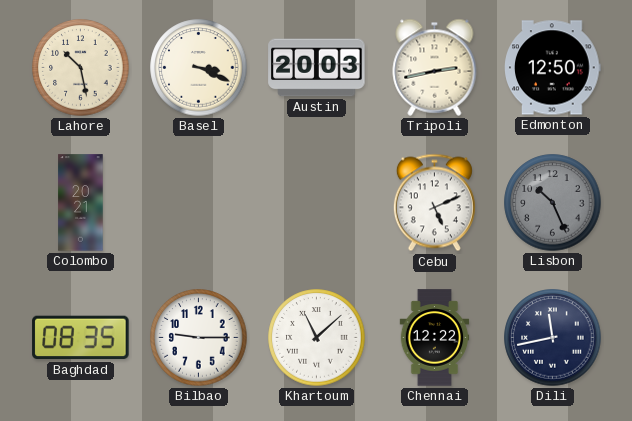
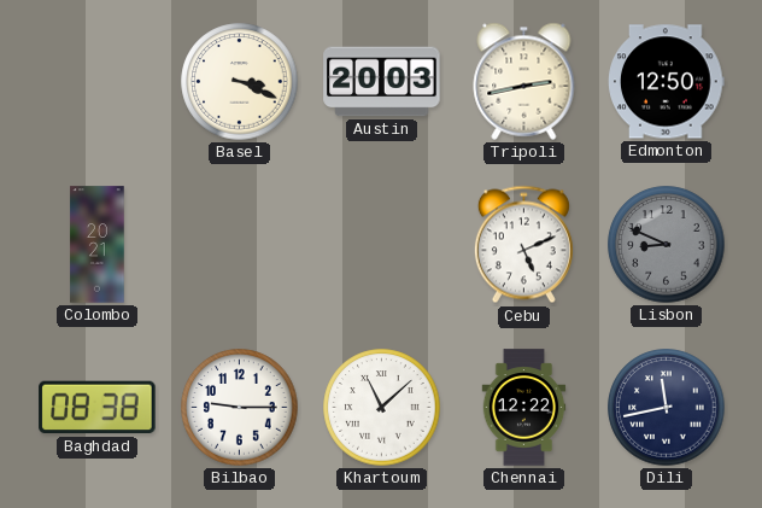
Lahore: 10:28 -> none
Lisbon: 10:26 -> 8:49
Baghdad: 08:35 -> 08:38
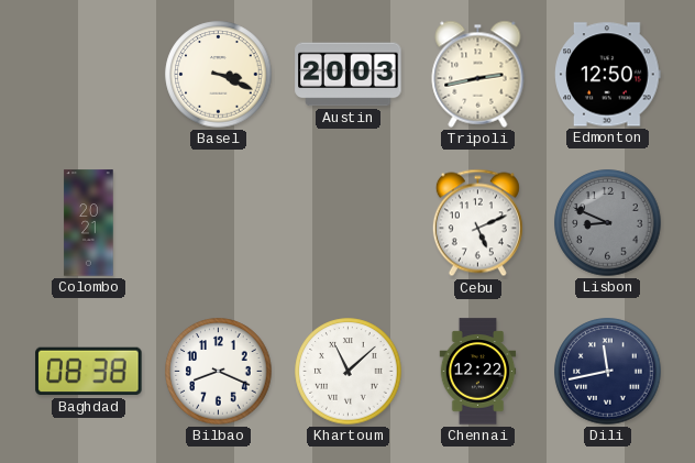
Bilbao: 9:15 -> 8:19
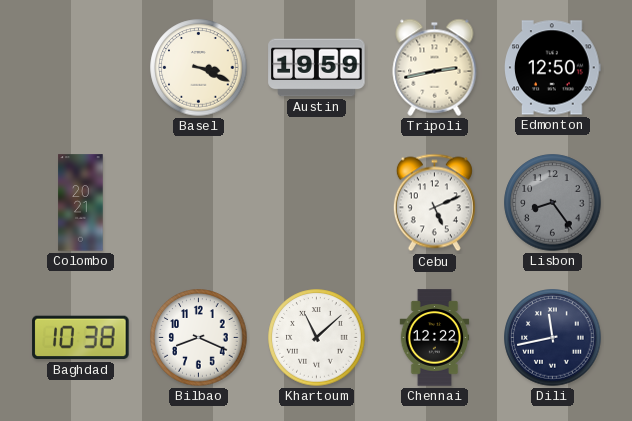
Austin: 20:03 -> 19:59
Lisbon: 8:49 -> 8:24
Baghdad: 08:38 -> 10:38
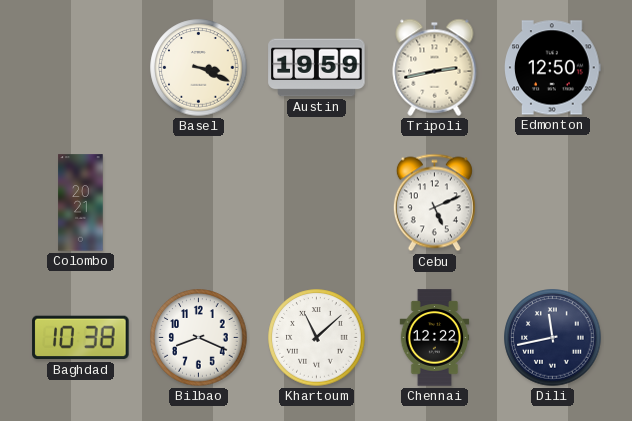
Lisbon: 8:24 -> none
